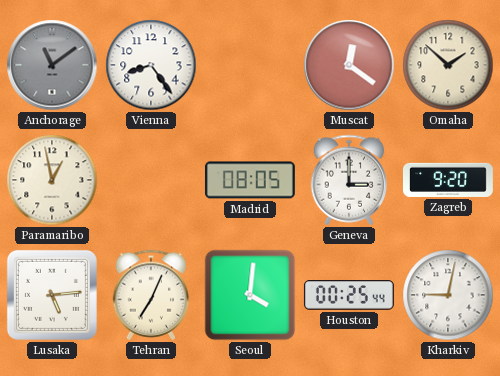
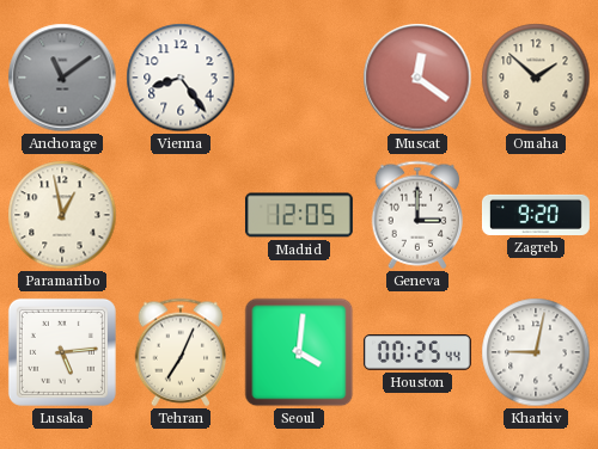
Madrid: 08:05 -> 12:05
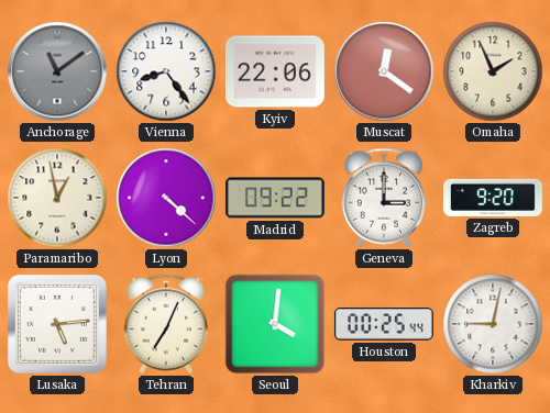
Kyiv: none -> 22:06
Omaha: 1:52 -> 1:56
Lyon: none -> 4:22
Madrid: 12:05 -> 09:22
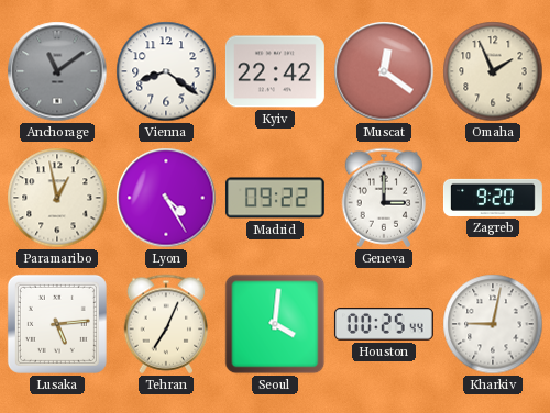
Vienna: 8:24 -> 8:21
Kyiv: 22:06 -> 22:42
Lyon: 4:22 -> 4:25
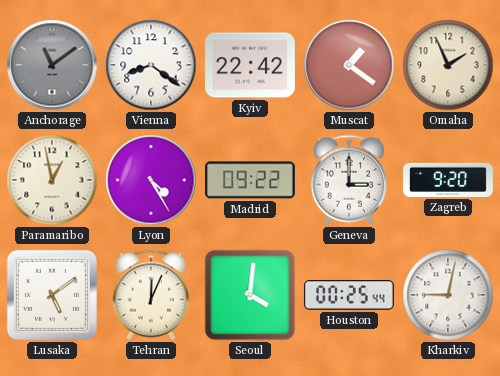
Muscat: 12:21 -> 1:21
Lusaka: 5:14 -> 5:09
Tehran: 7:04 -> 12:04
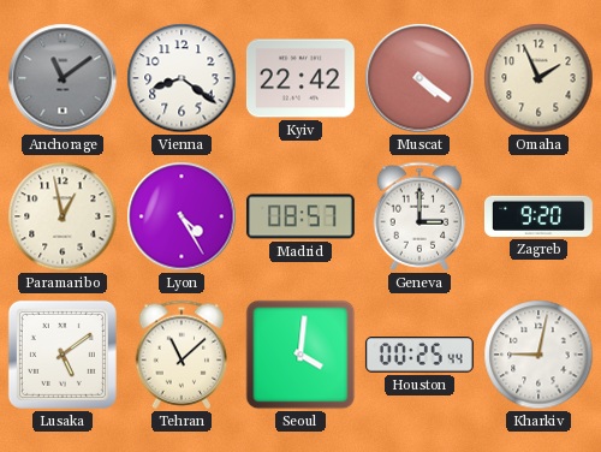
Muscat: 1:21 -> 4:21
Madrid: 09:22 -> 08:57
Tehran: 12:04 -> 11:08
